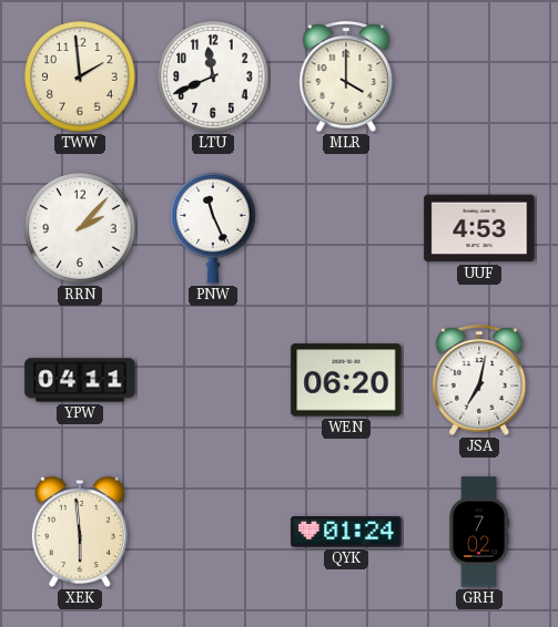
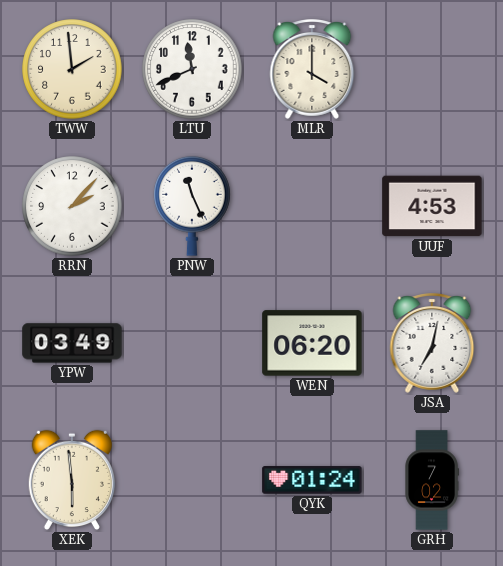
YPW: 04:11 -> 03:49
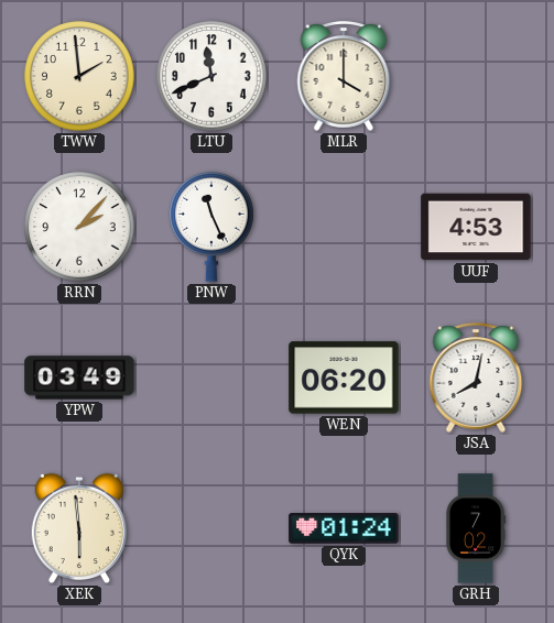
JSA: 7:02 -> 8:02
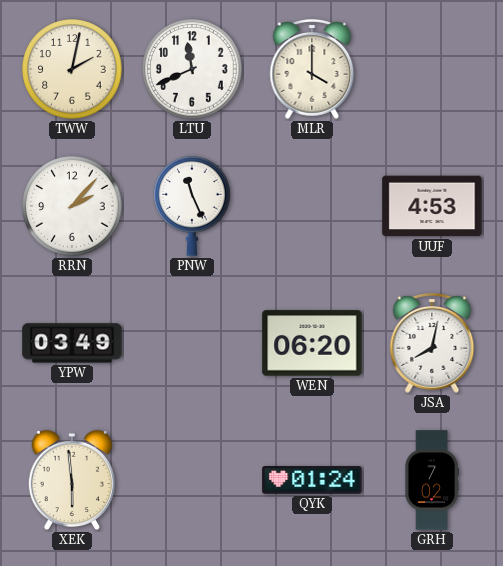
TWW: 1:59 -> 2:02
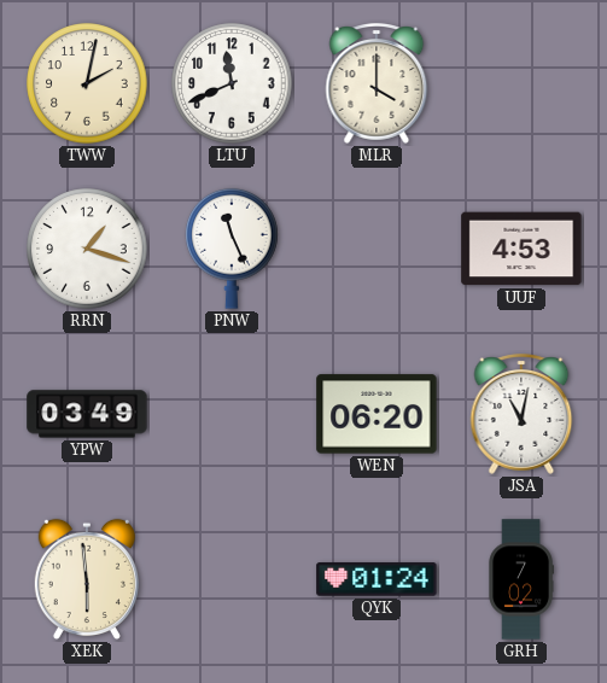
RRN: 2:07 -> 1:18
JSA: 8:02 -> 11:02
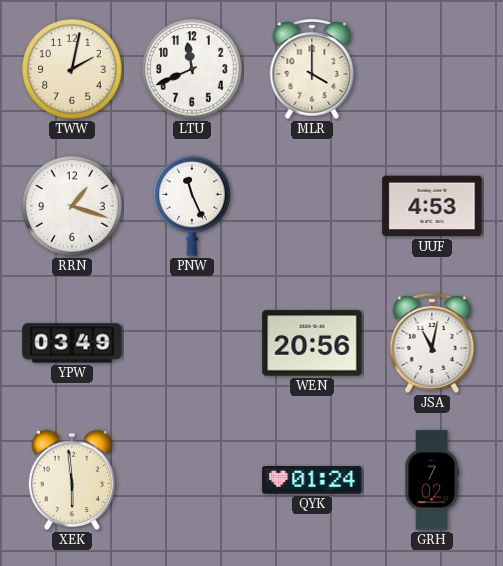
WEN: 06:20 -> 20:56
